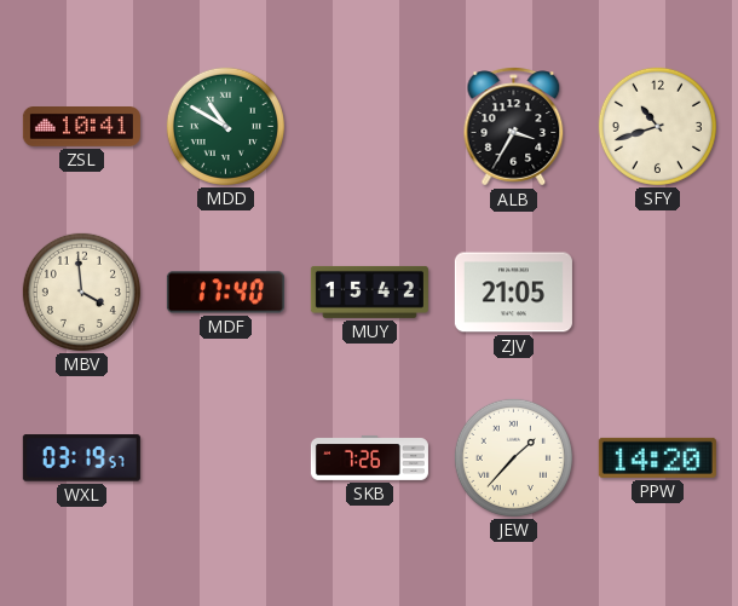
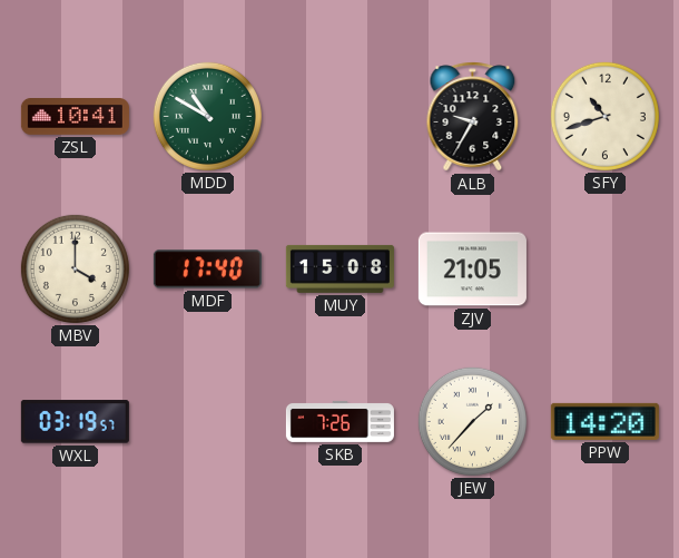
ALB: 3:35 -> 9:35
MBV: 3:59 -> 4:00
MUY: 15:42 -> 15:08
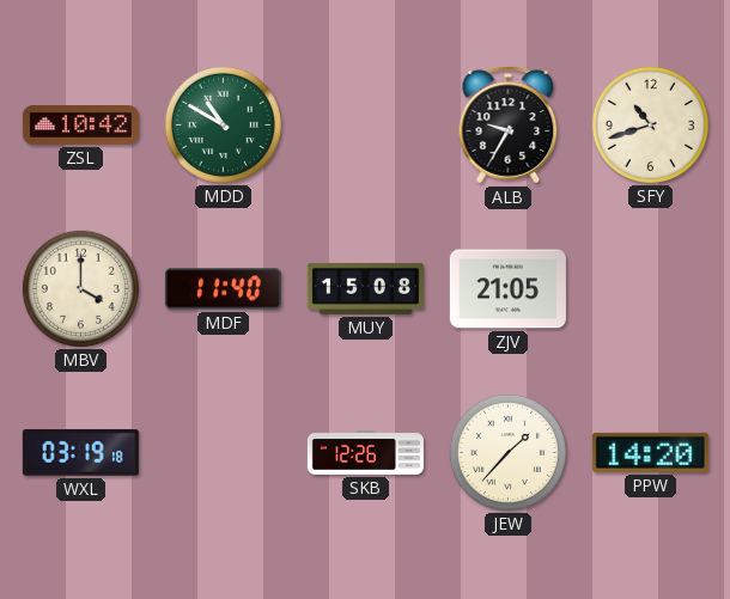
ZSL: 10:41 -> 10:42
MDF: 17:40 -> 11:40
WXL: 03:19:57 -> 03:19:18
SKB: 7:26 -> 12:26
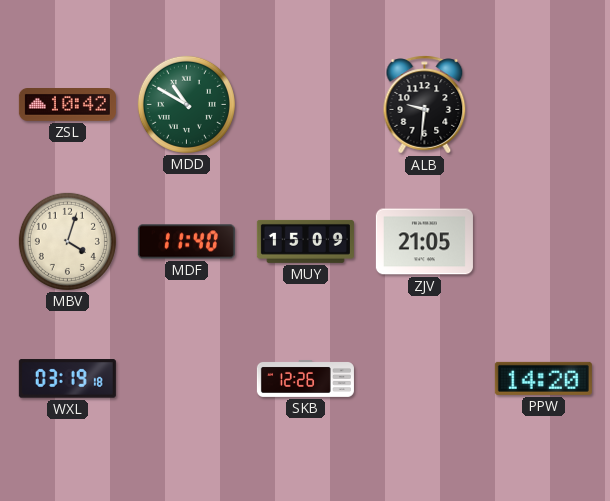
ALB: 9:35 -> 9:31
SFY: 10:42 -> none
MBV: 4:00 -> 4:03
MUY: 15:08 -> 15:09
JEW: 1:37 -> none
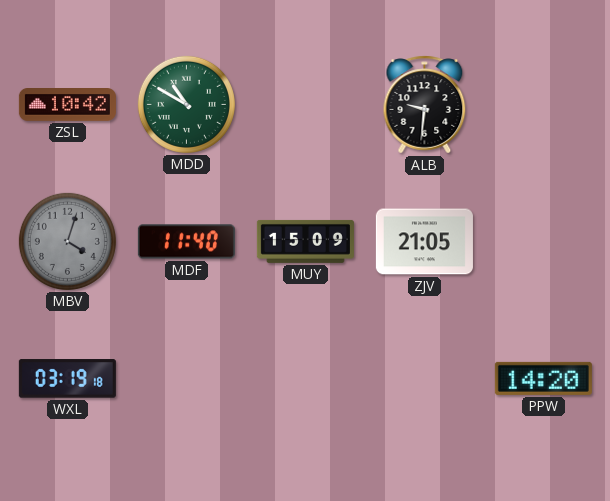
MBV dial: cream -> grey
SKB: 12:26 -> none
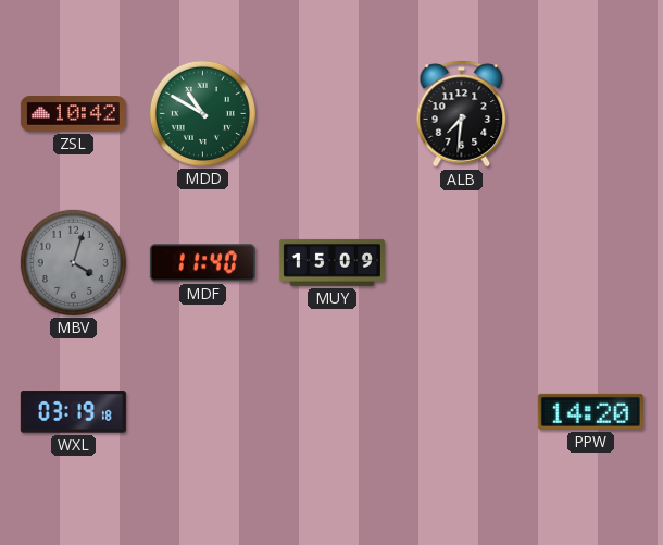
ALB: 9:31 -> 7:31
ZJV: 21:05 -> none
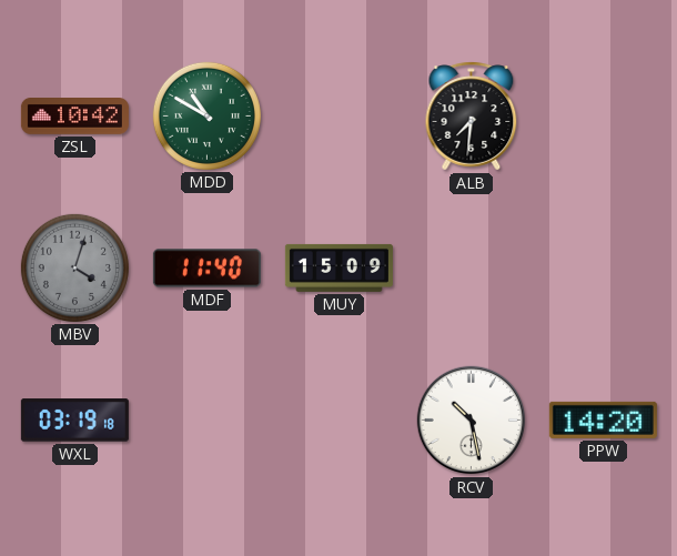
RCV: none -> 10:28
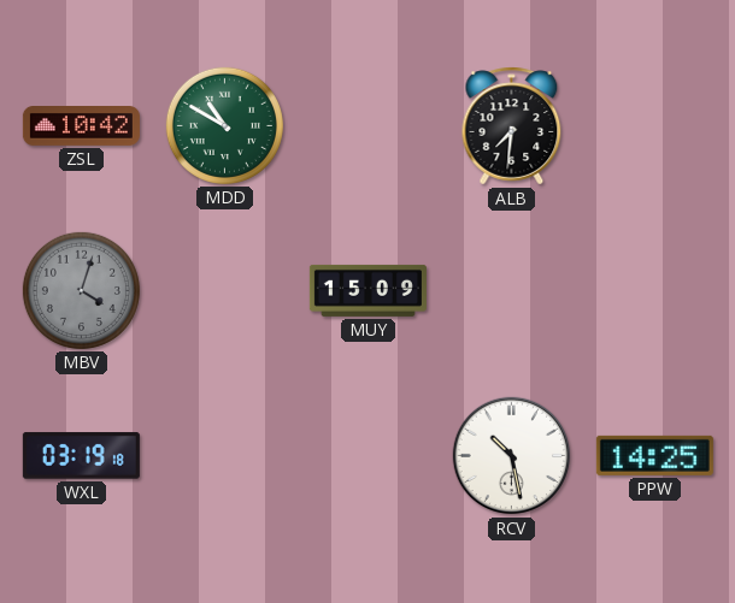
MDF: 11:40 -> none
PPW: 14:20 -> 14:25
